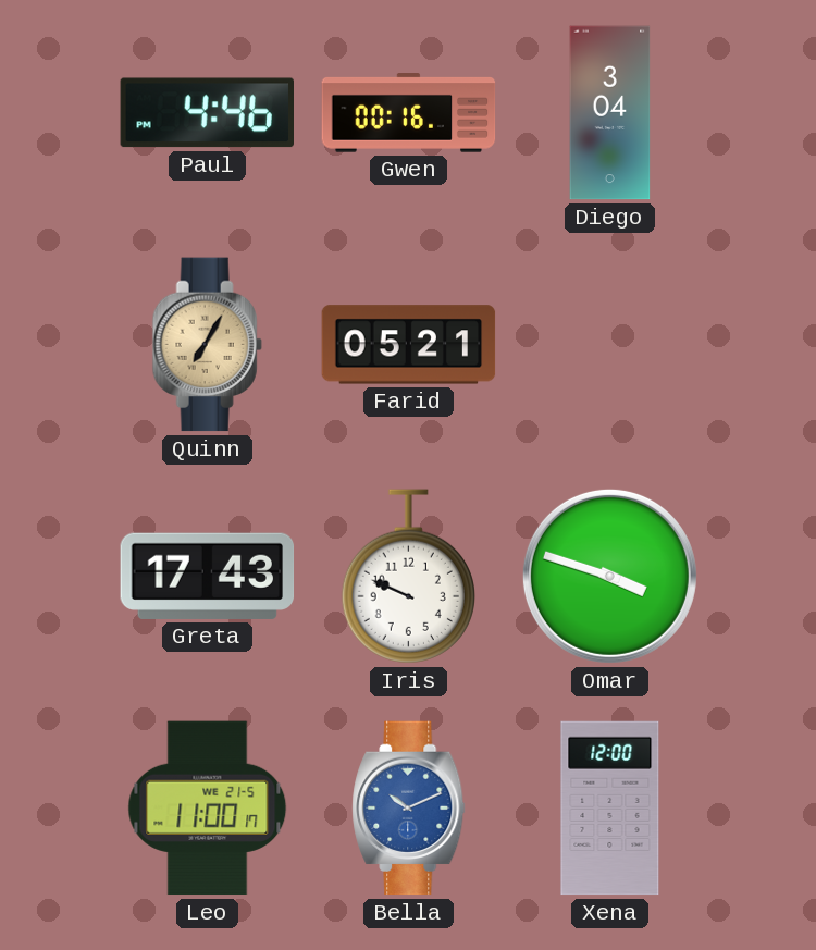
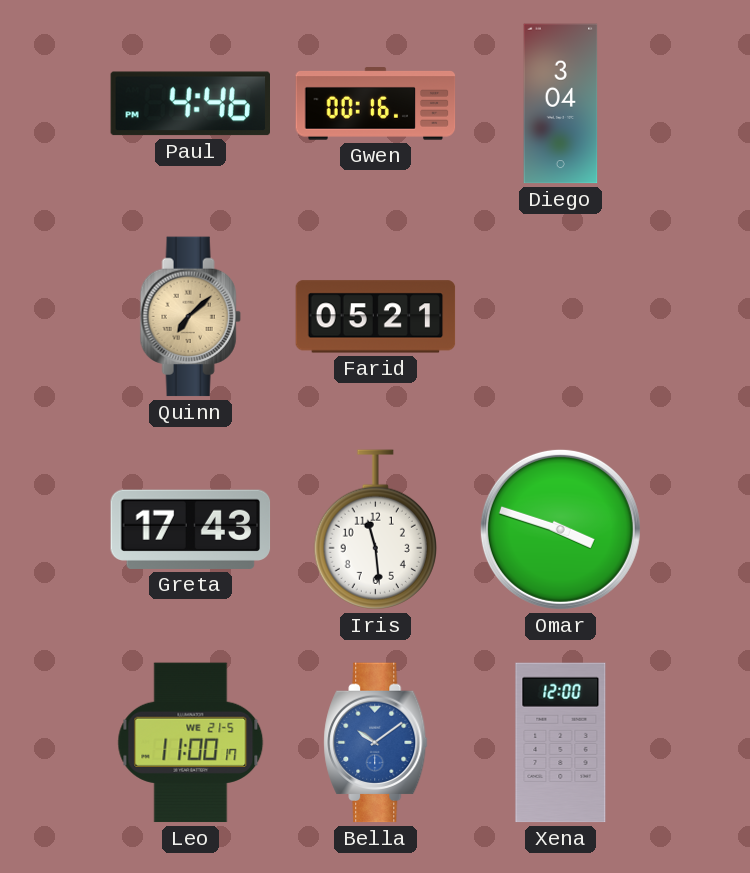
Quinn: 7:05 -> 7:08
Iris: 9:49 -> 11:29
Bella: 10:11 -> 10:09
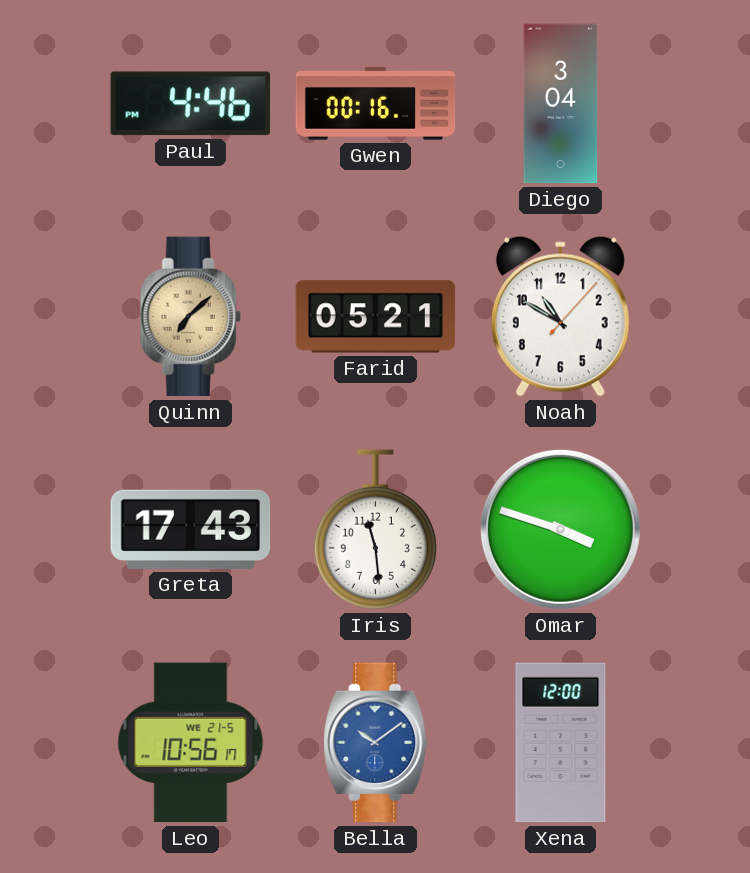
Noah: none -> 10:50
Leo: 11:00 -> 10:56
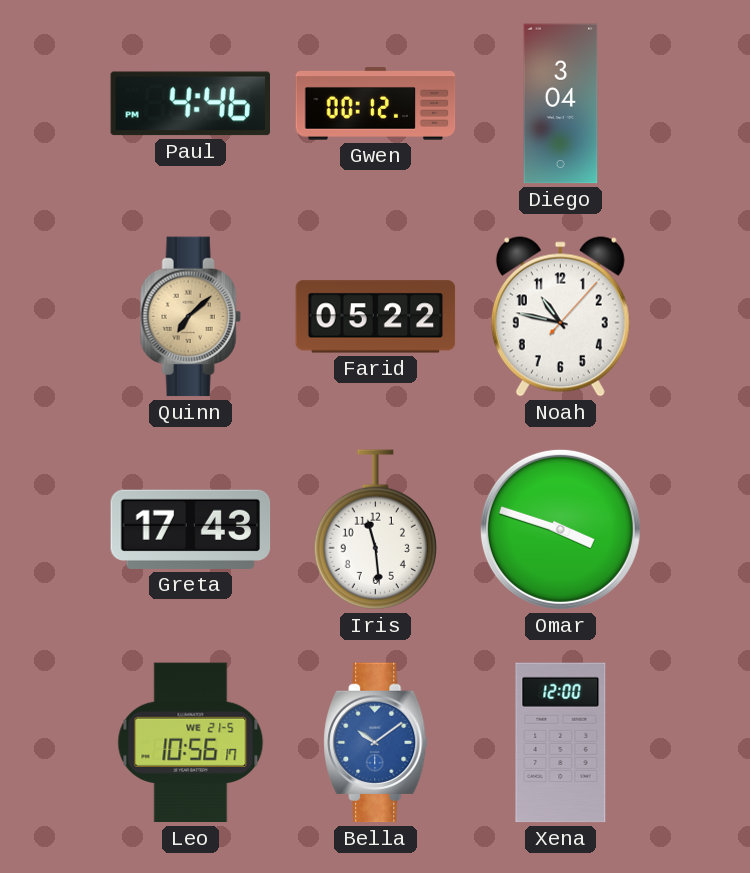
Gwen: 00:16 -> 00:12
Farid: 05:21 -> 05:22
Noah: 10:50 -> 10:47
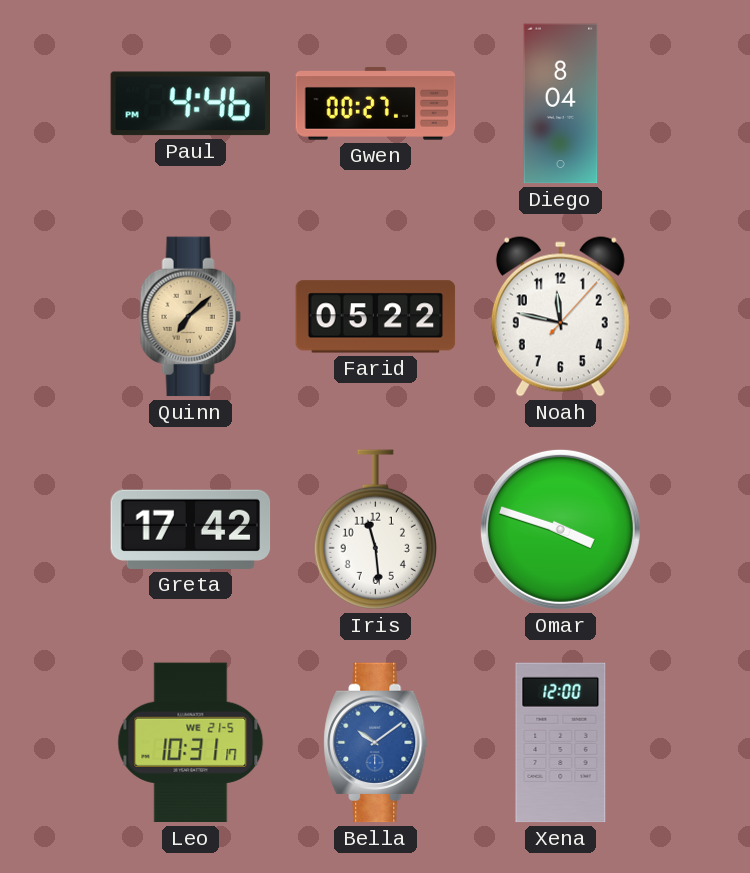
Gwen: 00:12 -> 00:27
Diego: 3:04 -> 8:04
Noah: 10:47 -> 11:47
Greta: 17:43 -> 17:42
Leo: 10:56 -> 10:31
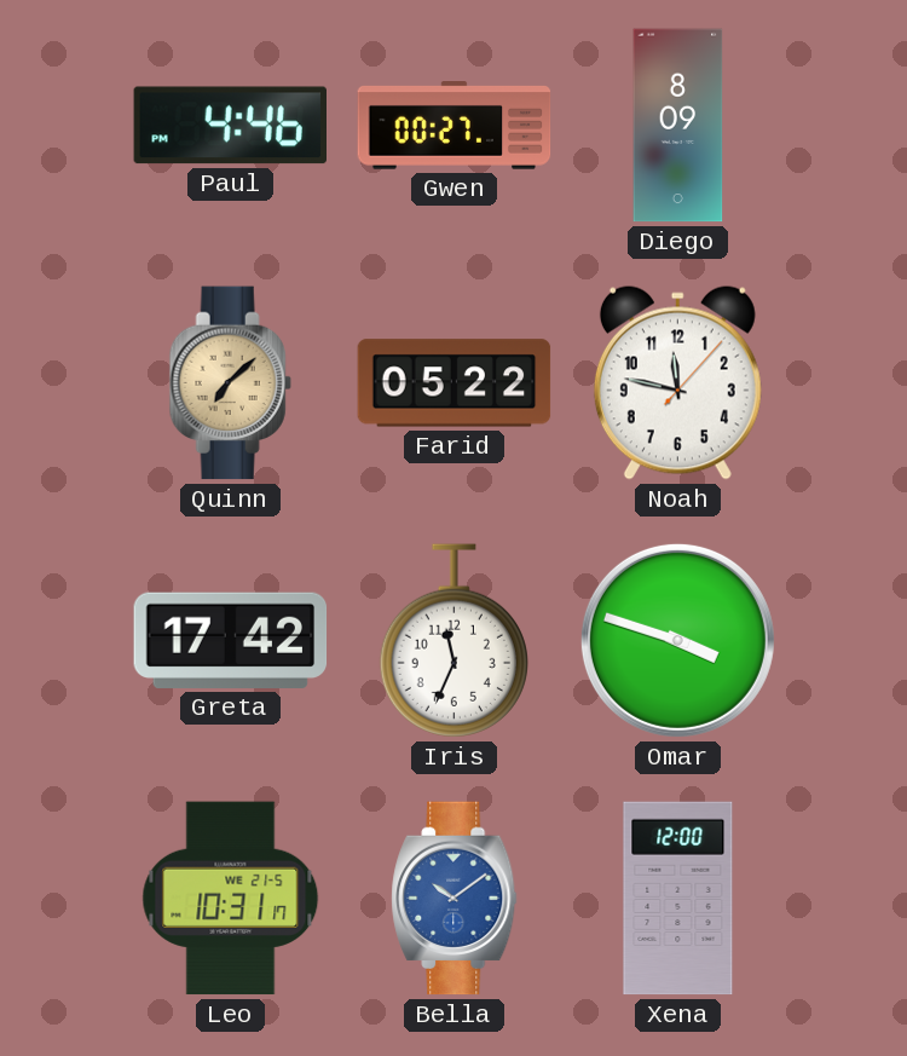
Diego: 8:04 -> 8:09
Iris: 11:29 -> 11:34
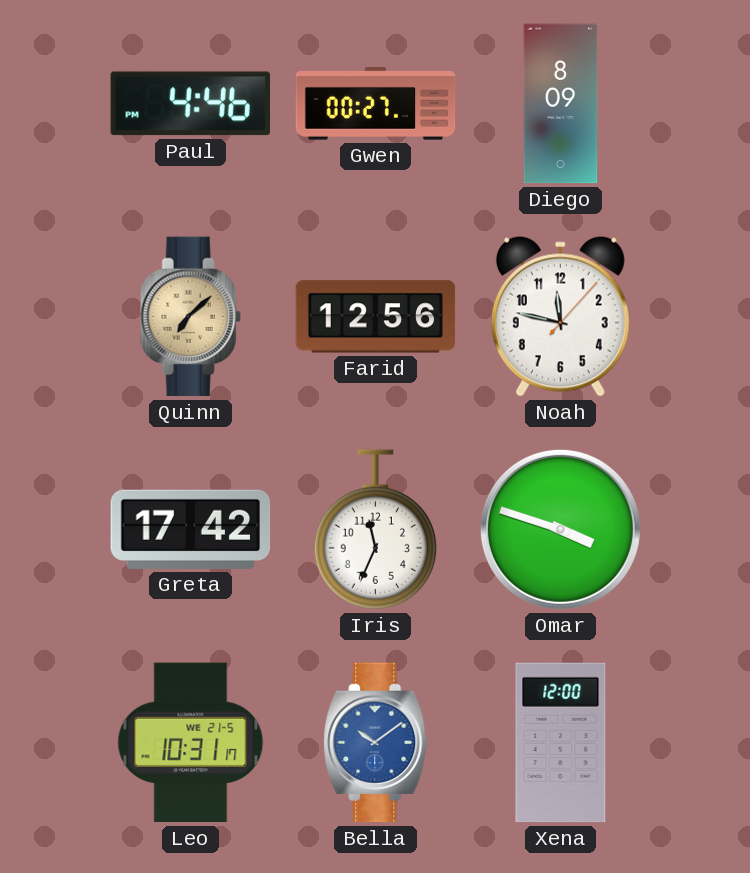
Farid: 05:22 -> 12:56
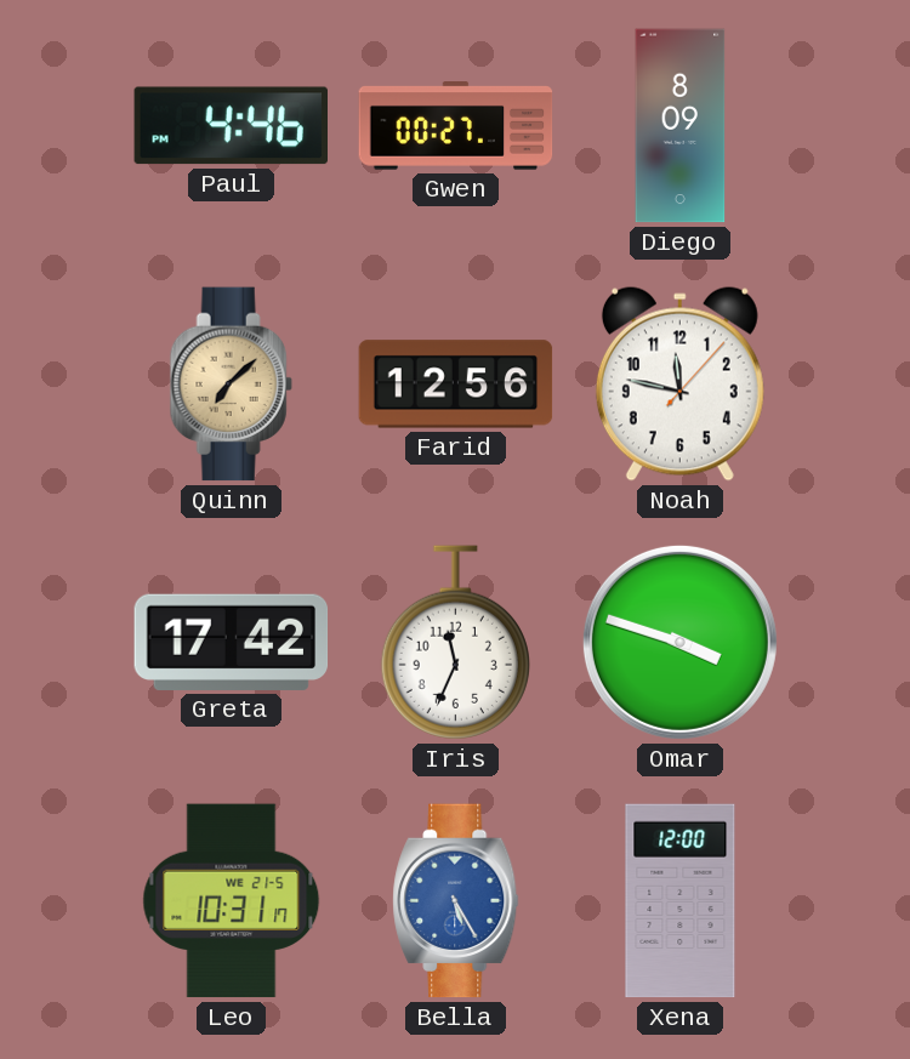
Bella: 10:09 -> 5:25
